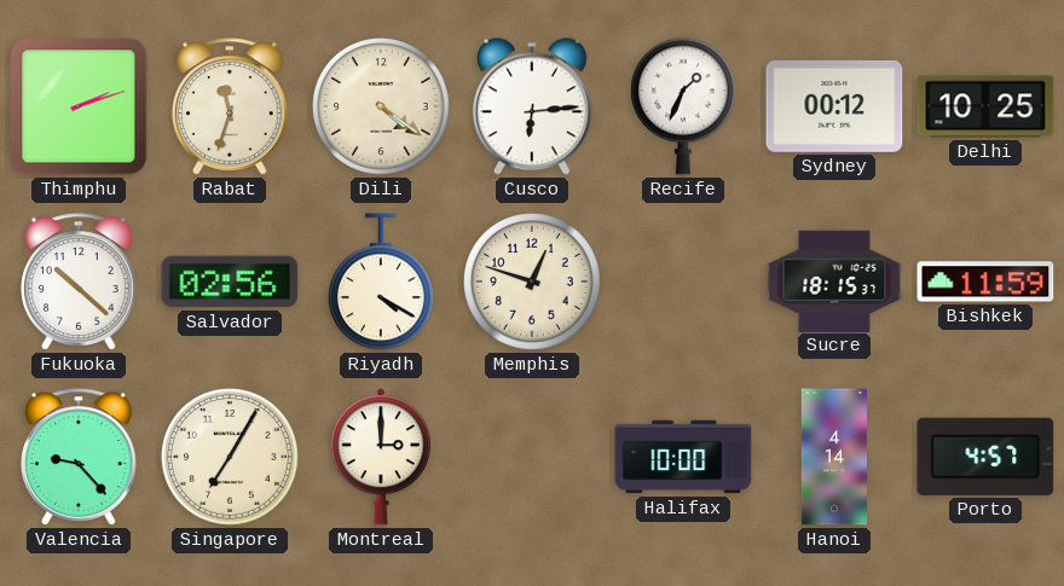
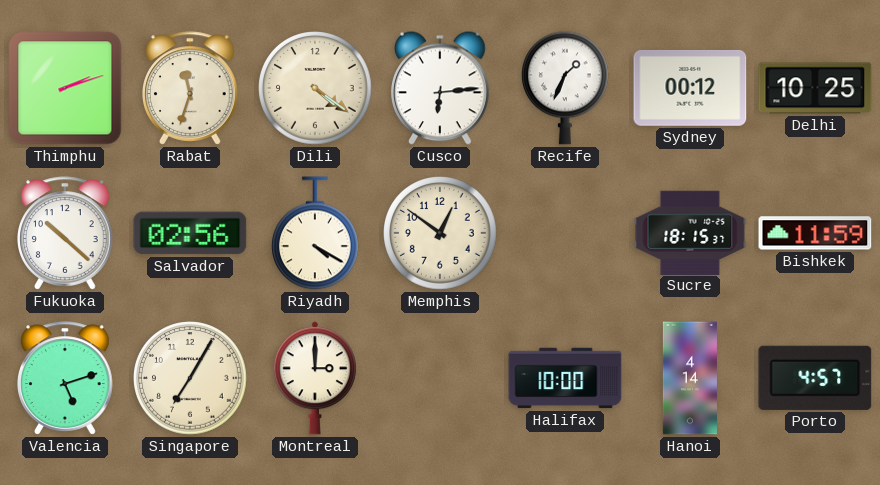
Memphis: 12:48 -> 12:51
Valencia: 9:23 -> 5:12
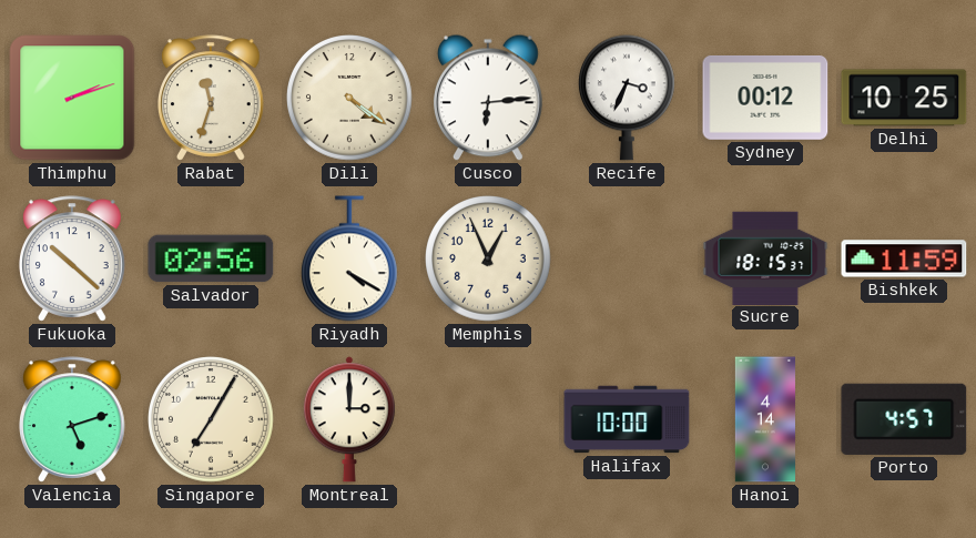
Recife: 1:34 -> 3:34
Memphis: 12:51 -> 12:56
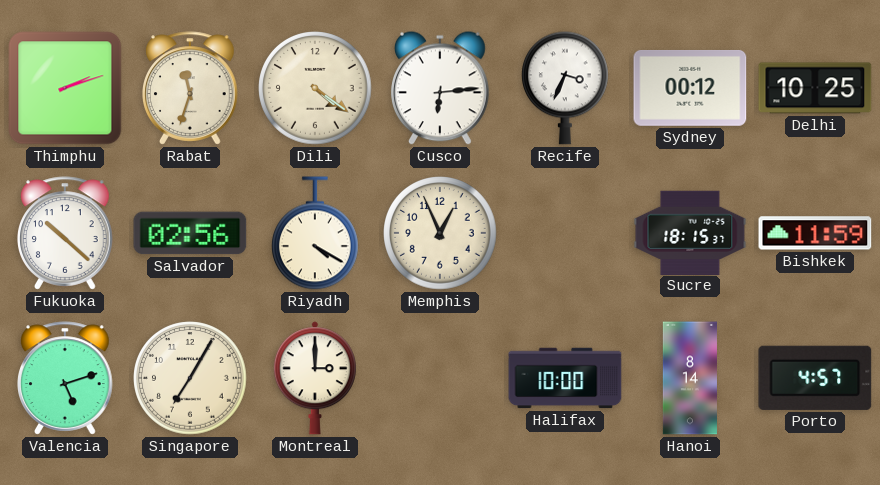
Hanoi: 4:14 -> 8:14
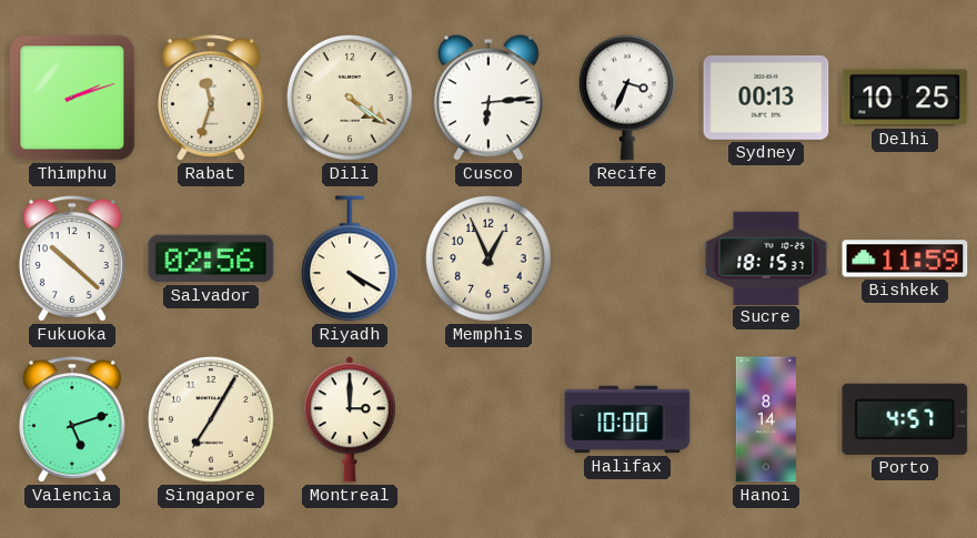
Sydney: 00:12 -> 00:13
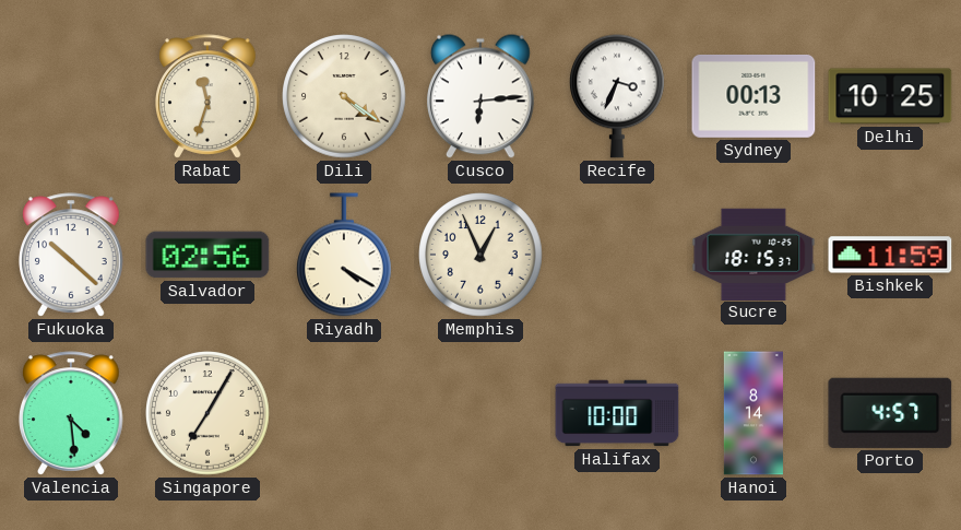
Thimphu: 2:12 -> none
Valencia: 5:12 -> 4:29
Montreal: 3:00 -> none
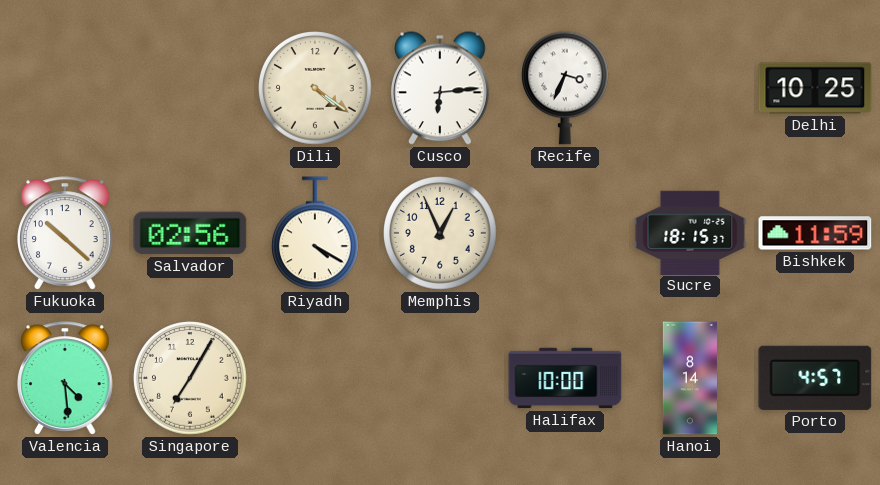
Rabat: 11:33 -> none
Sydney: 00:13 -> none
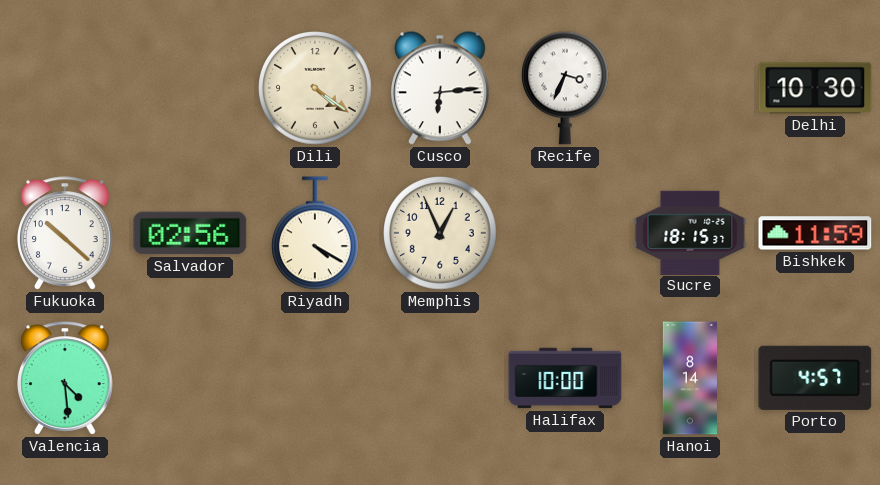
Delhi: 10:25 -> 10:30
Singapore: 7:05 -> none
